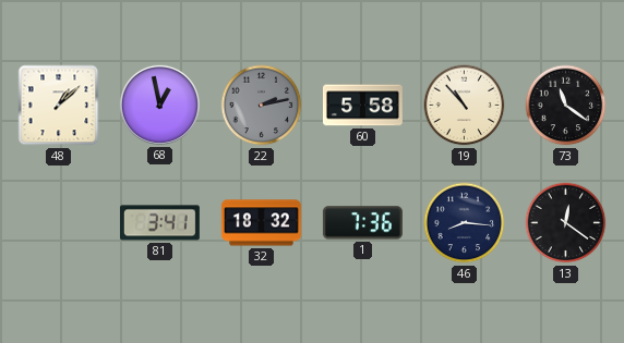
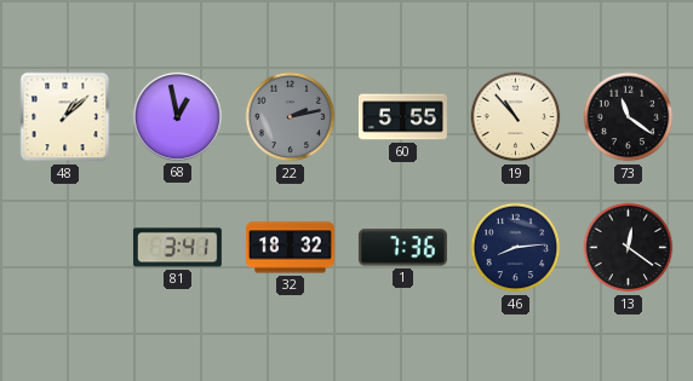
60: 5:58 -> 5:55
46: 8:16 -> 8:14
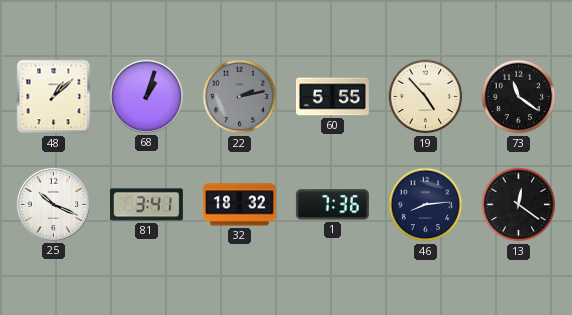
68: 12:58 -> 1:03
19: 10:53 -> 4:53
25: none -> 10:19
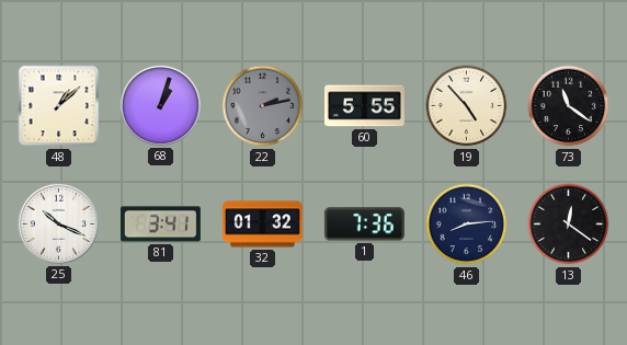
32: 18:32 -> 01:32
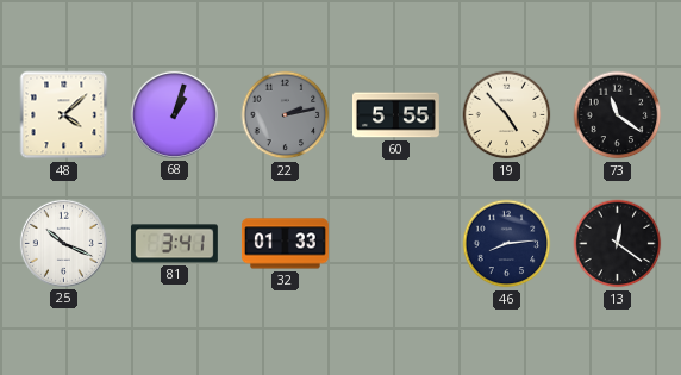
48: 1:08 -> 4:08
32: 01:32 -> 01:33
1: 7:36 -> none
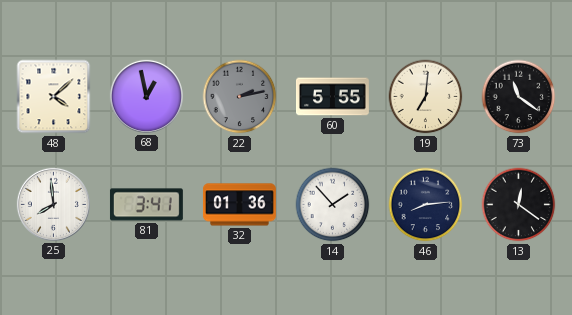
68: 1:03 -> 12:58
19: 4:53 -> 7:01
25: 10:19 -> 7:59
32: 01:33 -> 01:36
14: none -> 1:53
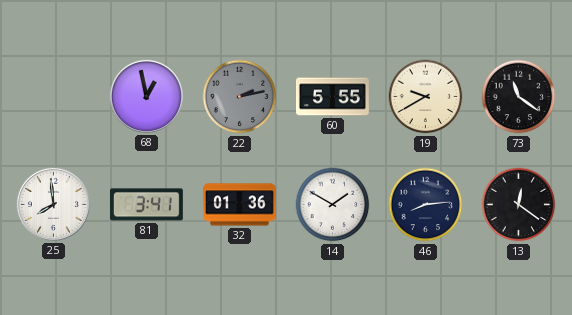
48: 4:08 -> none
19: 7:01 -> 9:40
14: 1:53 -> 1:50
